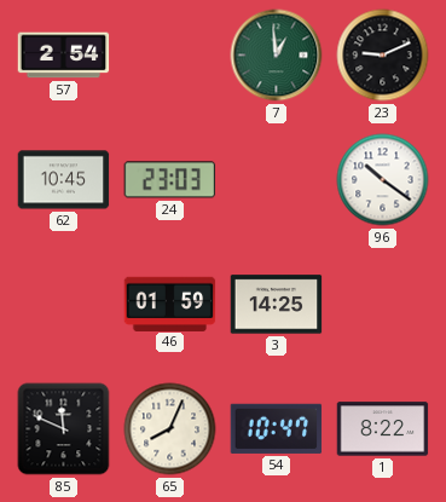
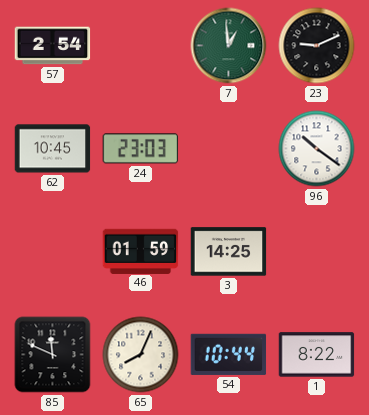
54: 10:47 -> 10:44
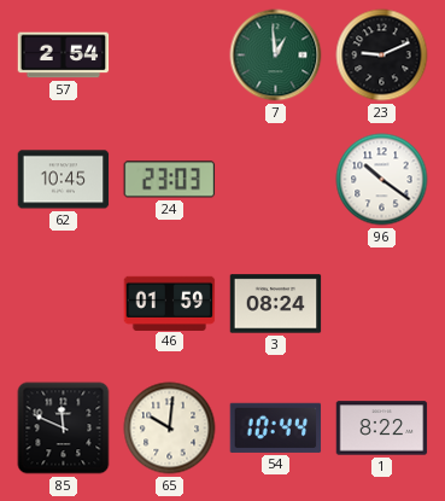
3: 14:25 -> 08:24
65: 8:04 -> 10:01
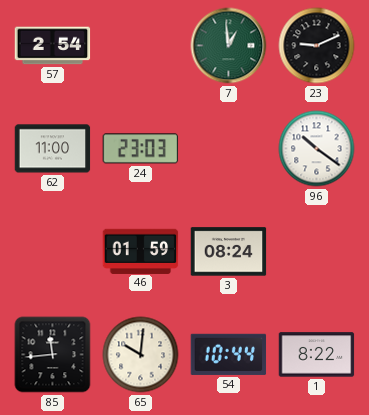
62: 10:45 -> 11:00
85: 11:49 -> 11:44
